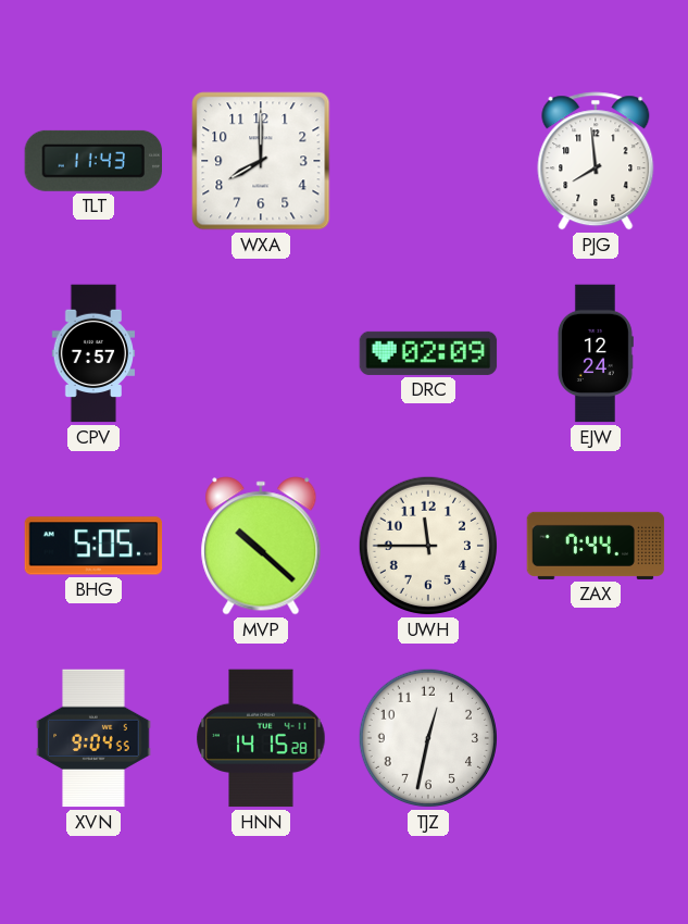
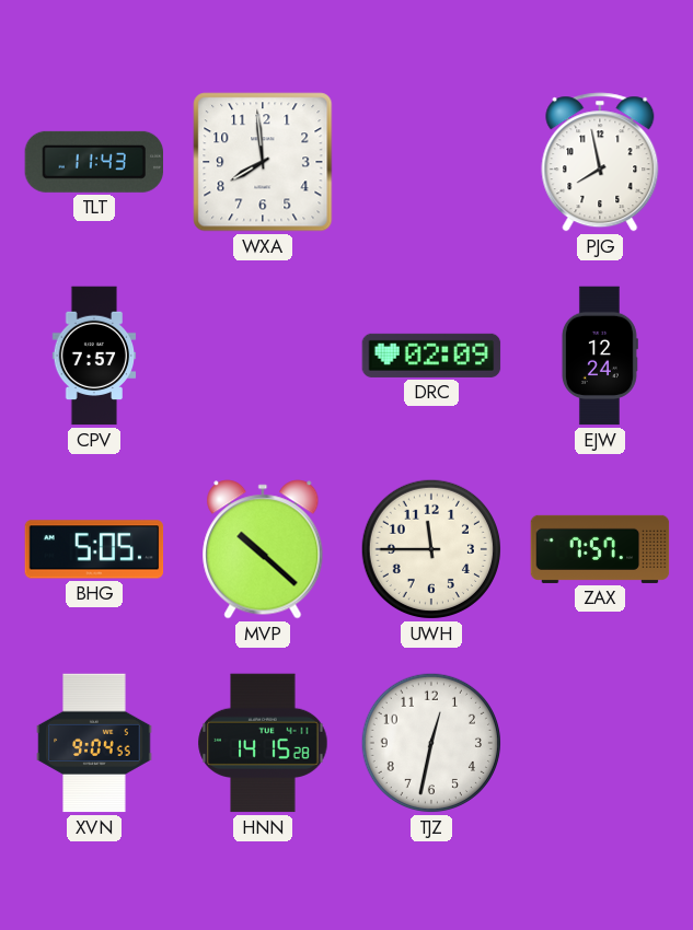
WXA: 8:00 -> 7:59
PJG: 7:59 -> 7:58
ZAX: 7:44 -> 7:57
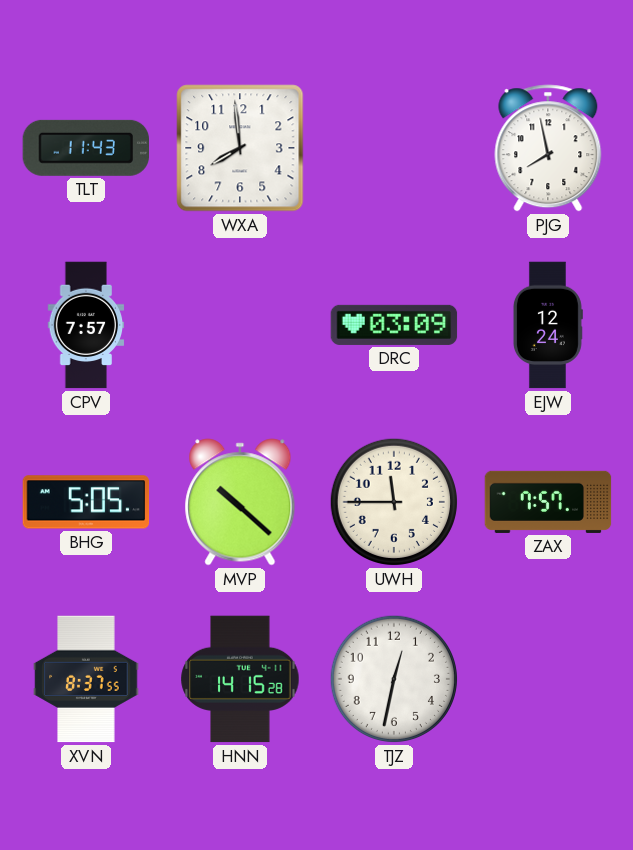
DRC: 02:09 -> 03:09
XVN: 9:04 -> 8:37
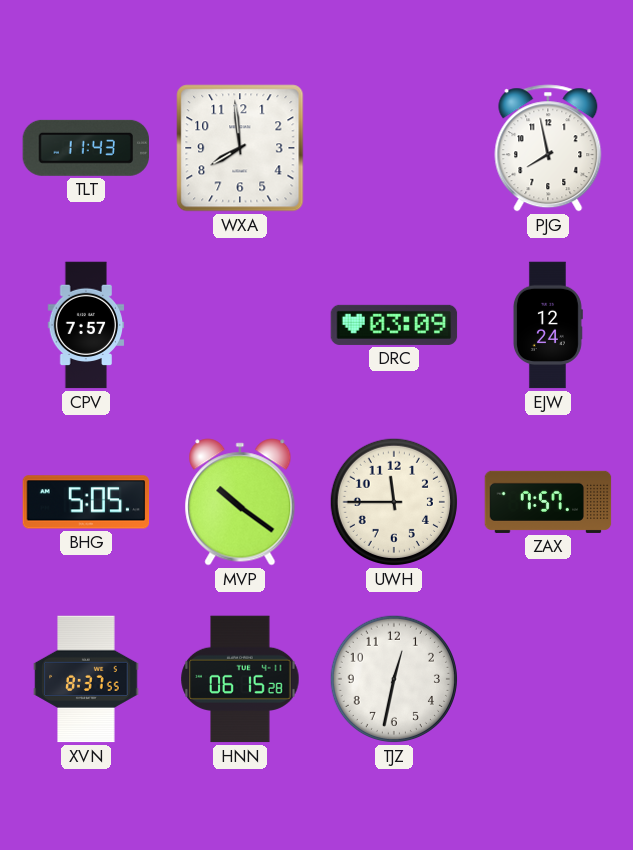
MVP: 10:22 -> 10:21
HNN: 14:15 -> 06:15
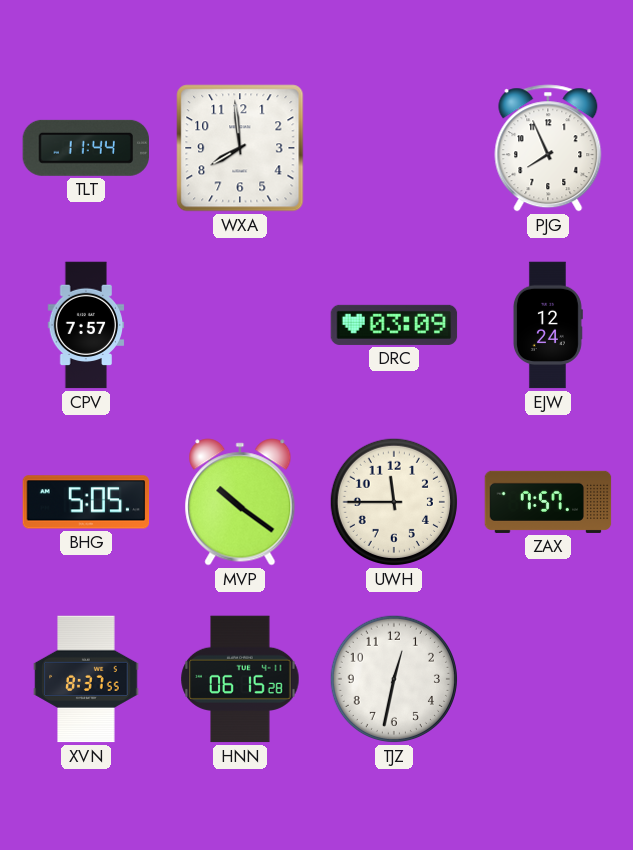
TLT: 11:43 -> 11:44
PJG: 7:58 -> 7:56
